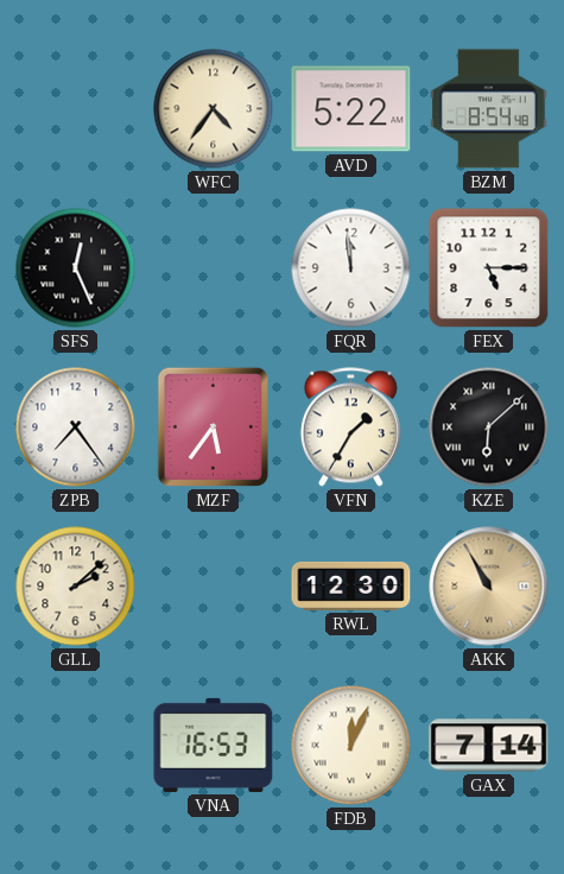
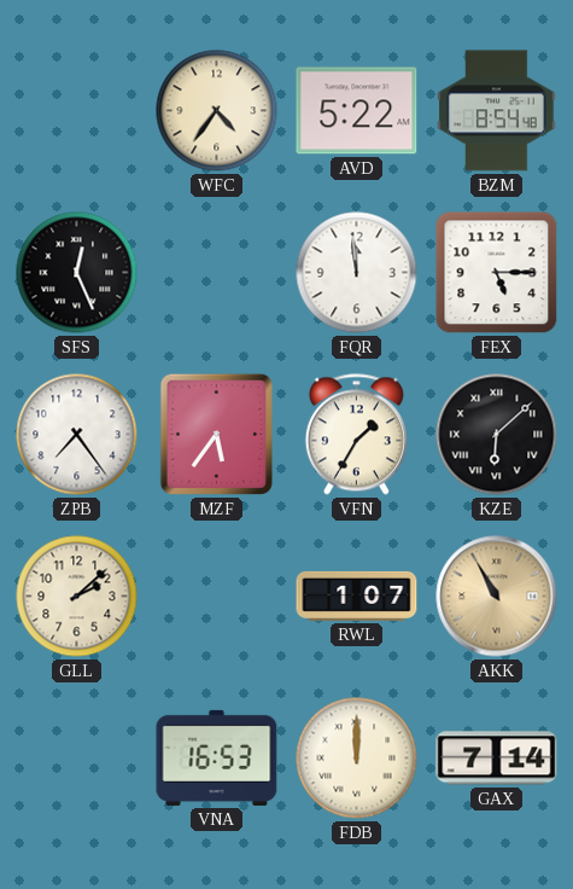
RWL: 12:30 -> 1:07
FDB: 12:04 -> 12:00
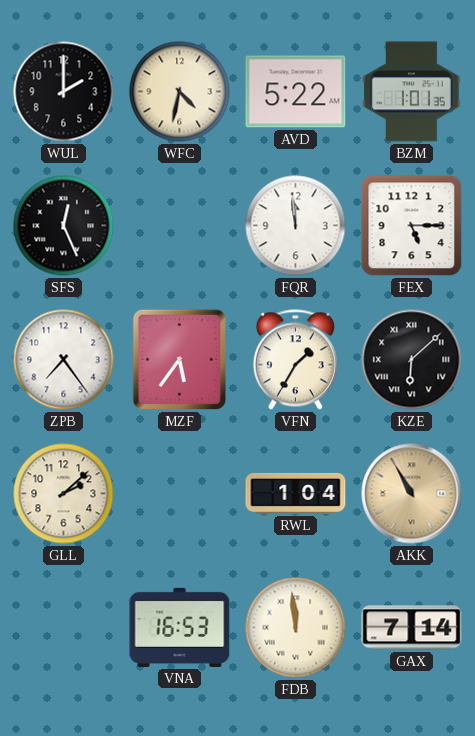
WUL: none -> 2:00
WFC: 4:36 -> 4:32
BZM: 8:54 -> 1:01
RWL: 1:07 -> 1:04
FDB: 12:00 -> 11:59
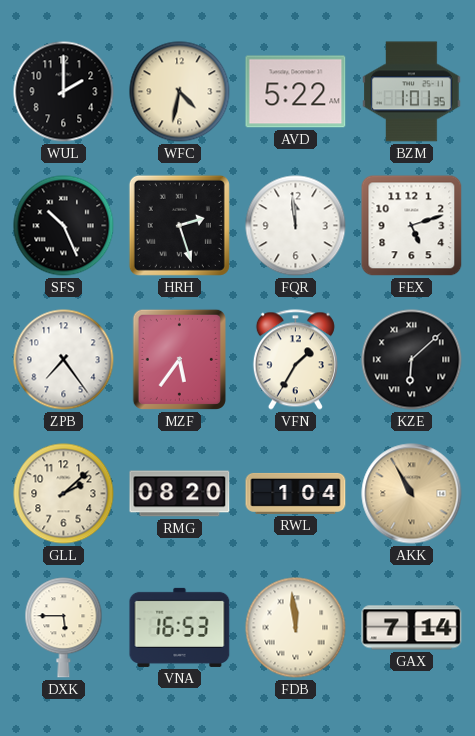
SFS: 12:26 -> 10:26
HRH: none -> 2:27
FEX: 5:15 -> 5:12
RMG: none -> 08:20
DXK: none -> 5:45
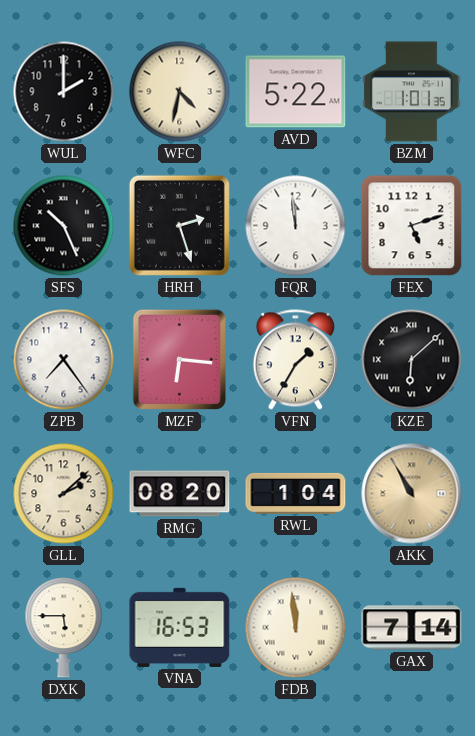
MZF: 5:36 -> 6:16
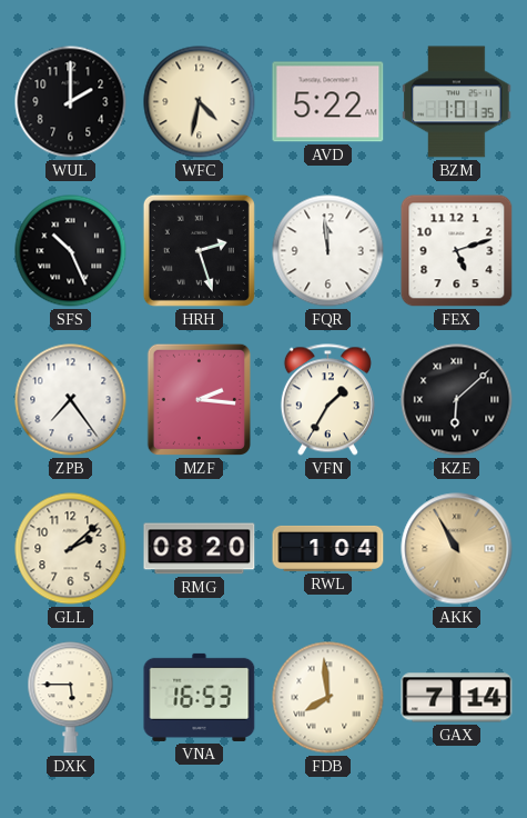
MZF: 6:16 -> 2:16
FDB: 11:59 -> 7:59
